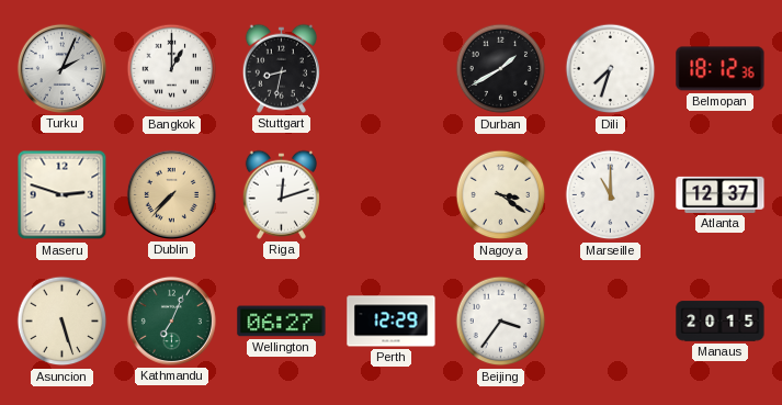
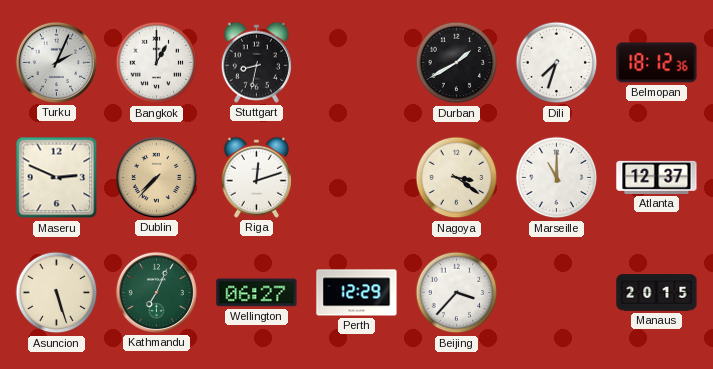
Maseru: 2:48 -> 2:49
Beijing: 3:36 -> 3:37
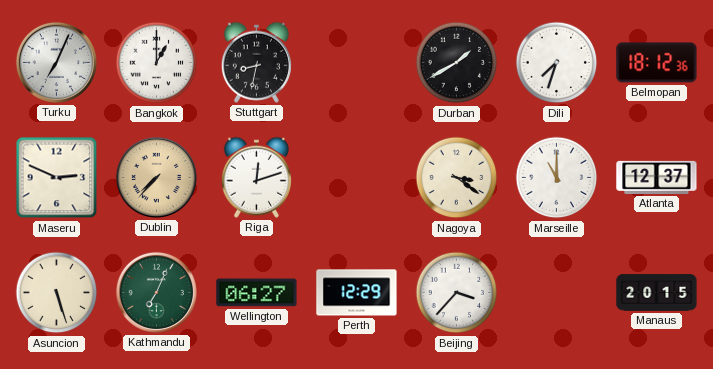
Turku: 2:04 -> 7:04
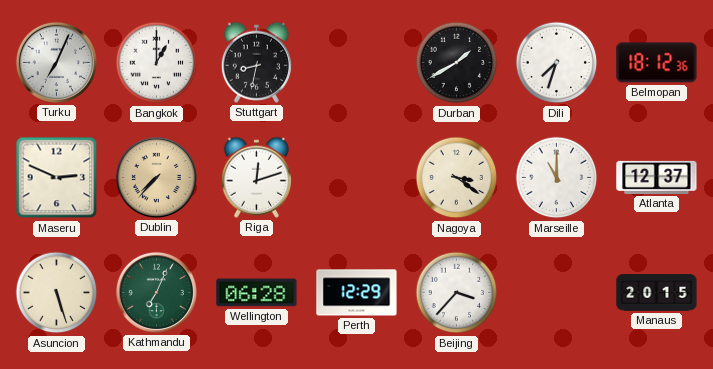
Wellington: 06:27 -> 06:28
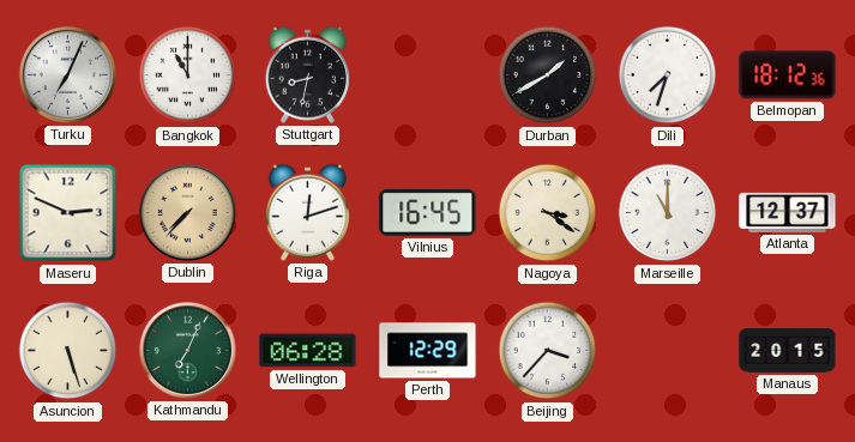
Bangkok: 1:00 -> 11:00
Vilnius: none -> 16:45
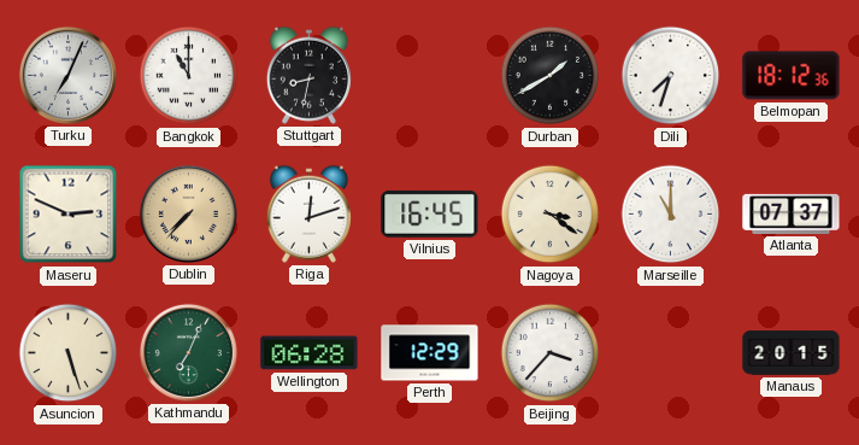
Atlanta: 12:37 -> 07:37
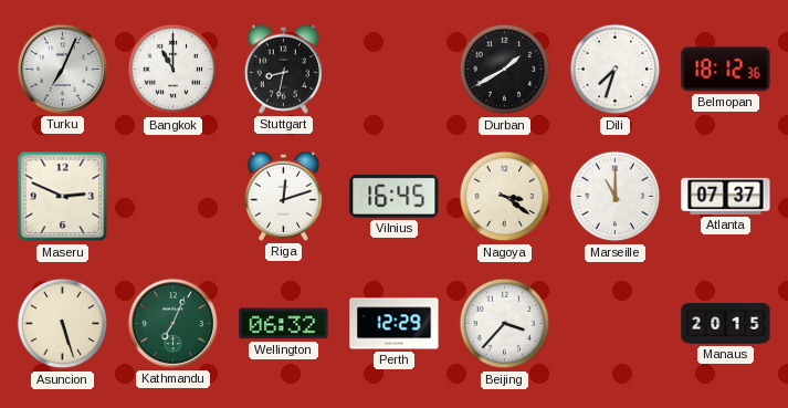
Dublin: 7:37 -> none
Wellington: 06:28 -> 06:32
